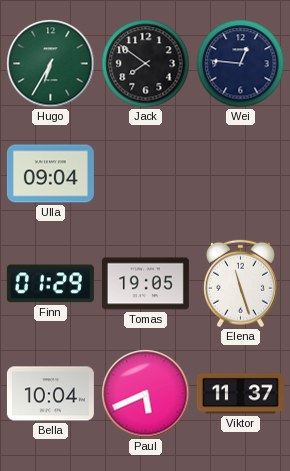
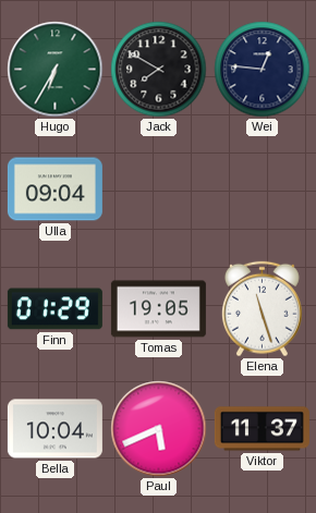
Jack: 7:51 -> 7:50
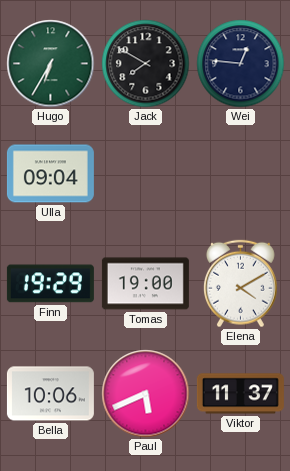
Finn: 01:29 -> 19:29
Tomas: 19:05 -> 19:00
Elena: 11:27 -> 4:10
Bella: 10:04 -> 10:06
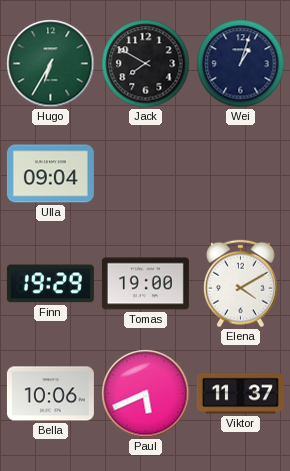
Wei: 12:46 -> 1:03
